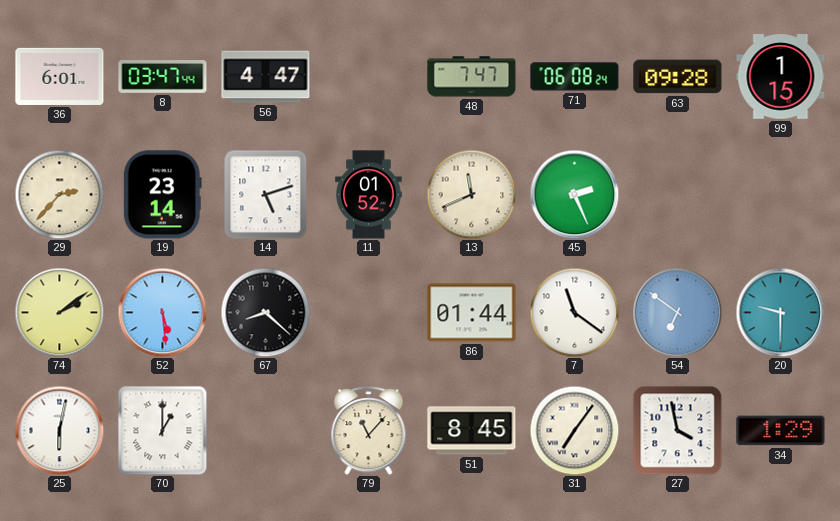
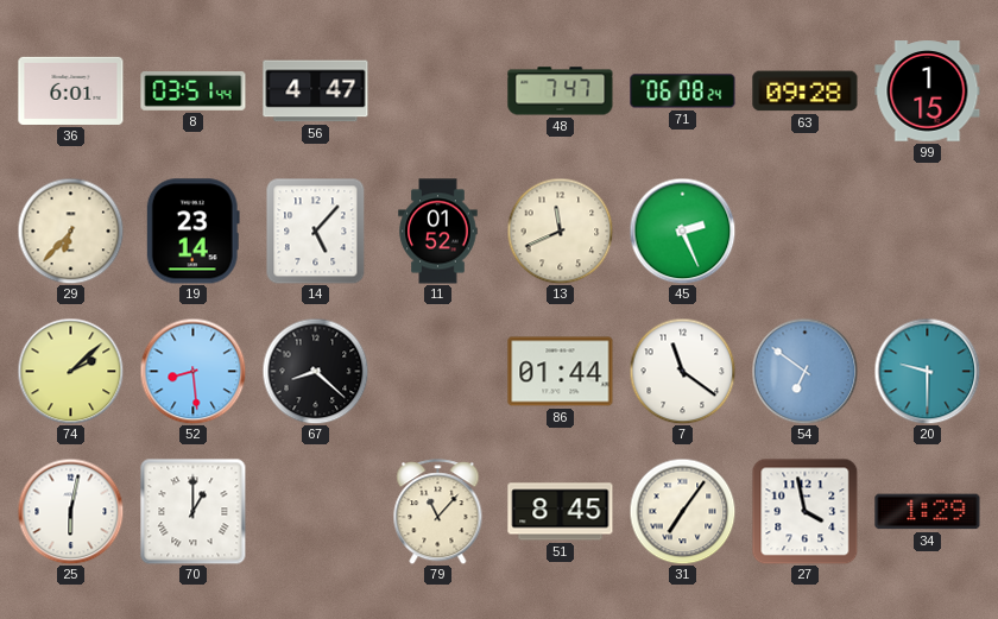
8: 03:47 -> 03:51
29: 2:37 -> 6:37
14: 5:12 -> 5:07
74: 2:09 -> 2:08
52: 5:29 -> 8:29
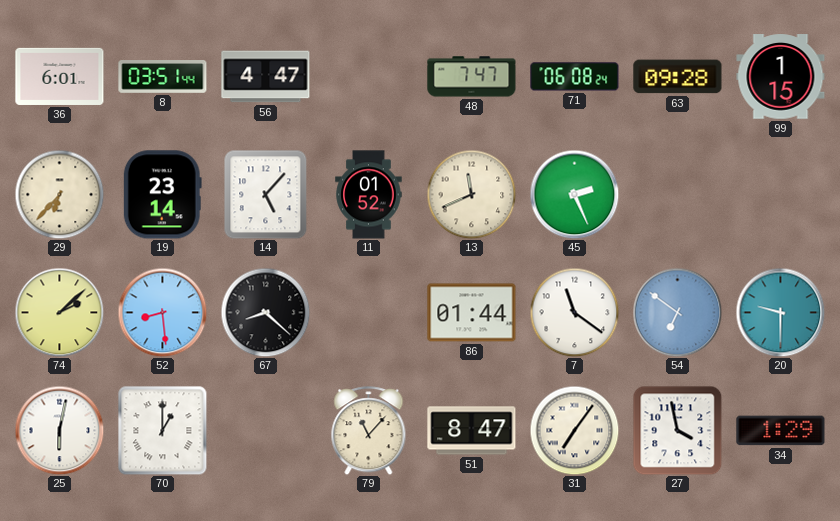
51: 8:45 -> 8:47
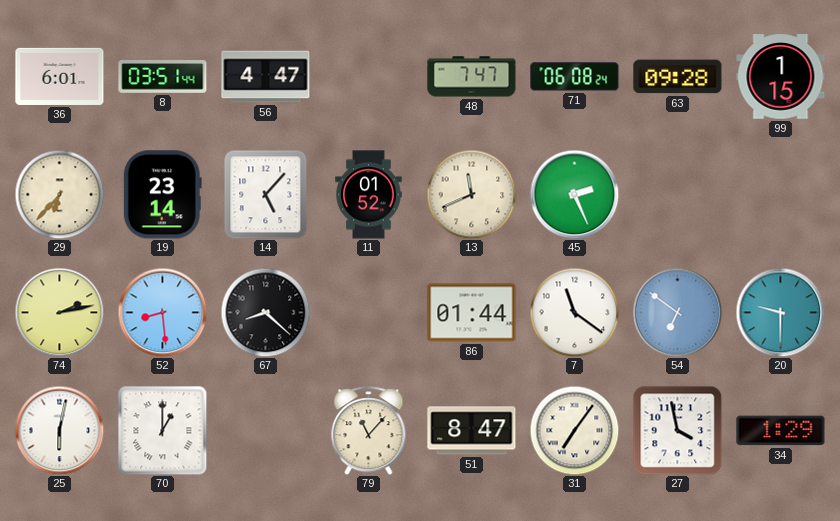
74: 2:08 -> 2:13
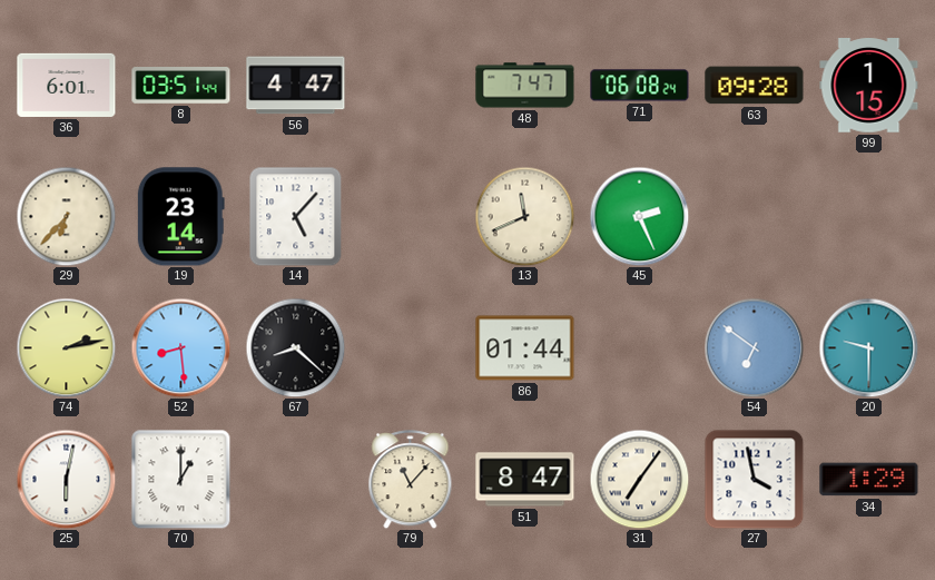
11: 01:52 -> none
7: 11:21 -> none
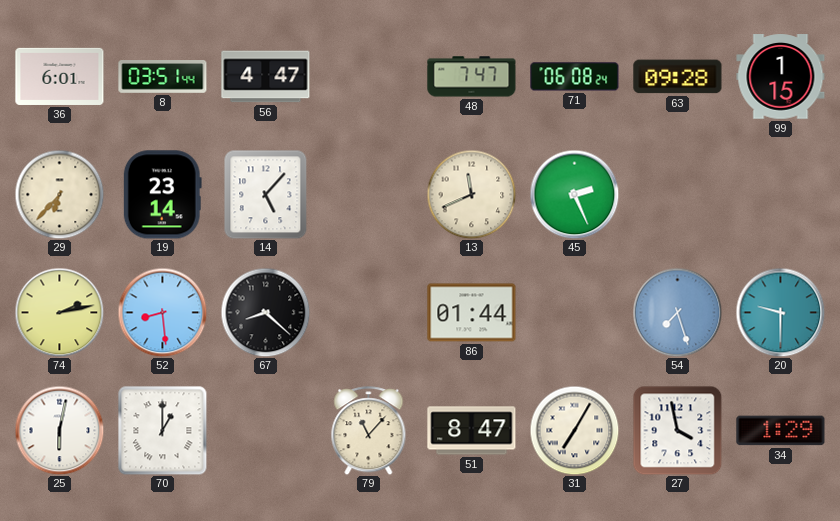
54: 6:51 -> 7:27
31: 7:06 -> 7:05
